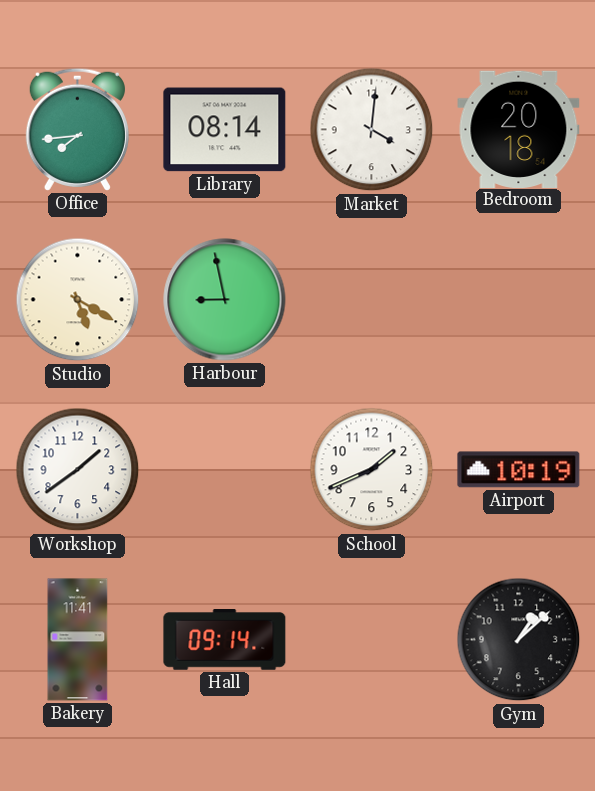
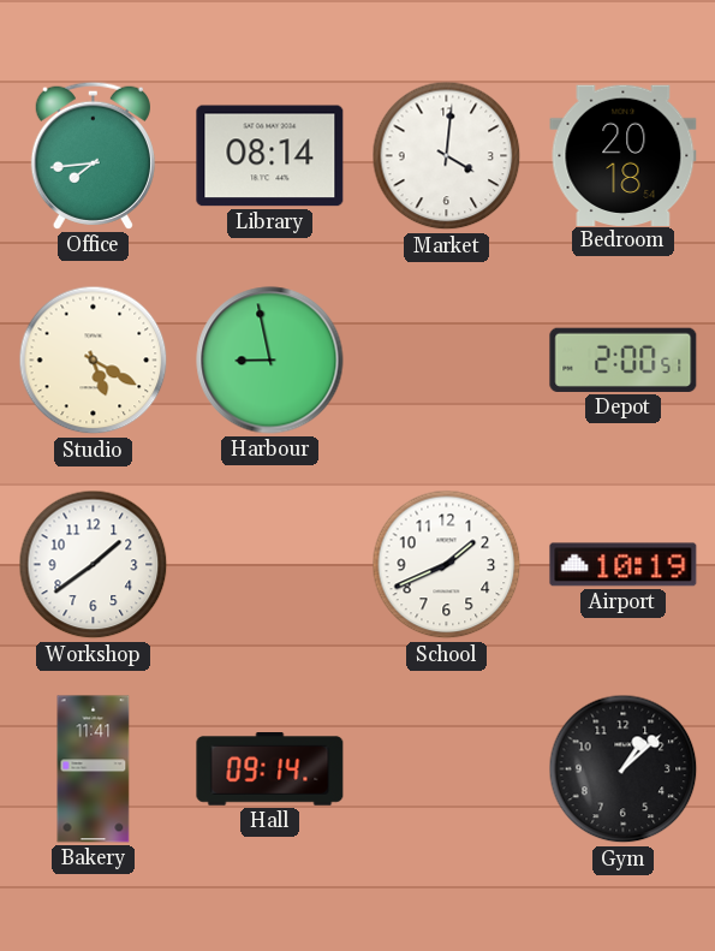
Depot: none -> 2:00
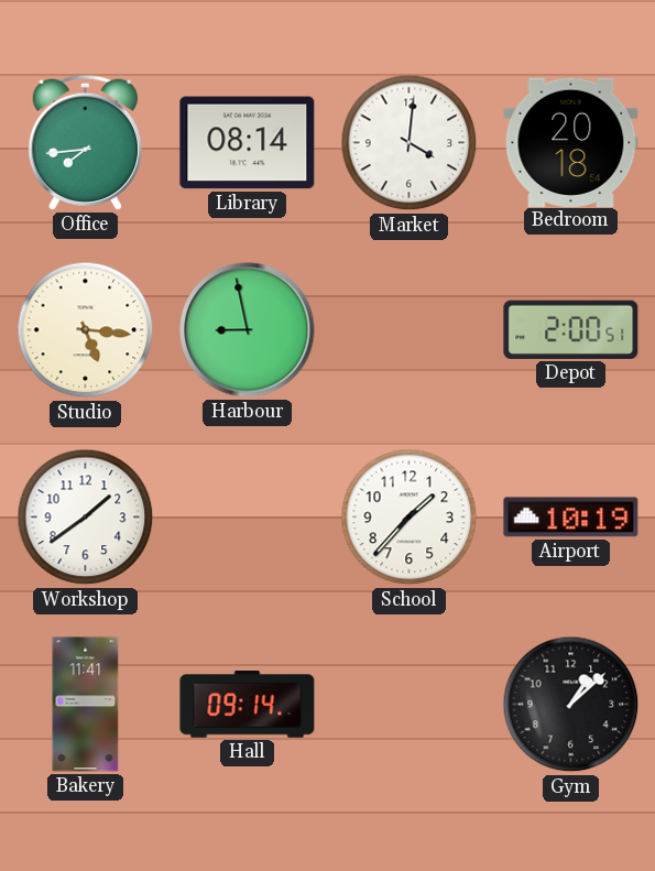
Studio: 5:20 -> 5:16
School: 1:41 -> 1:37
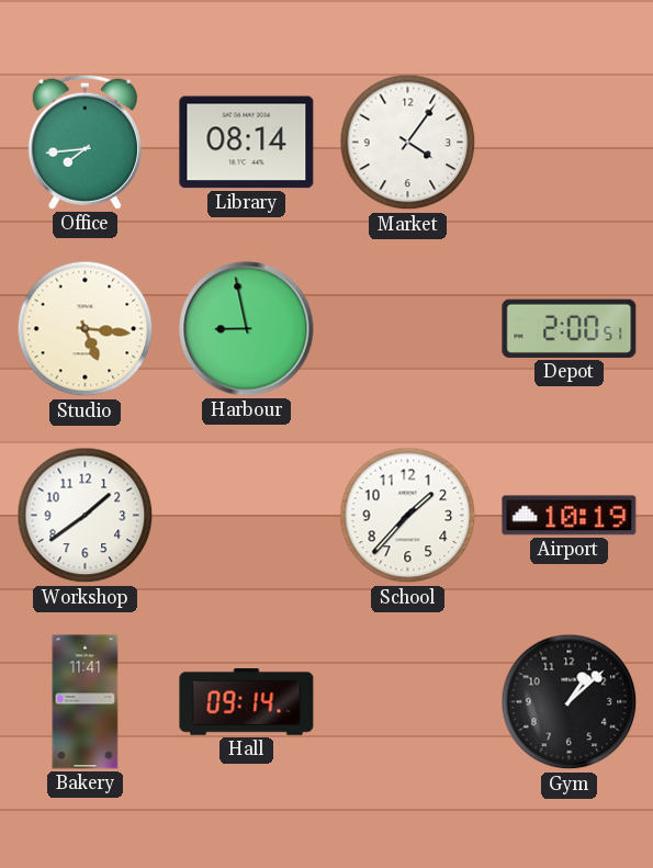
Market: 4:01 -> 4:06
Bedroom: 20:18 -> none
